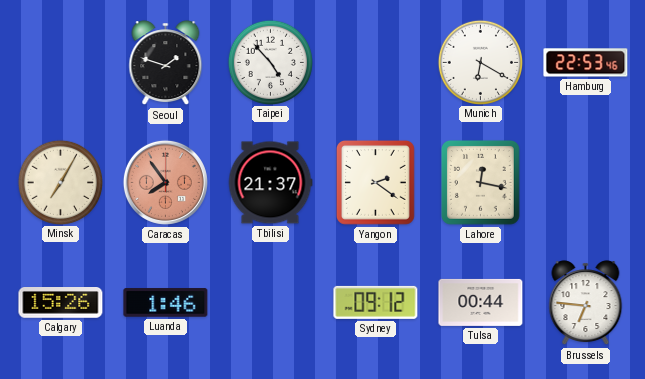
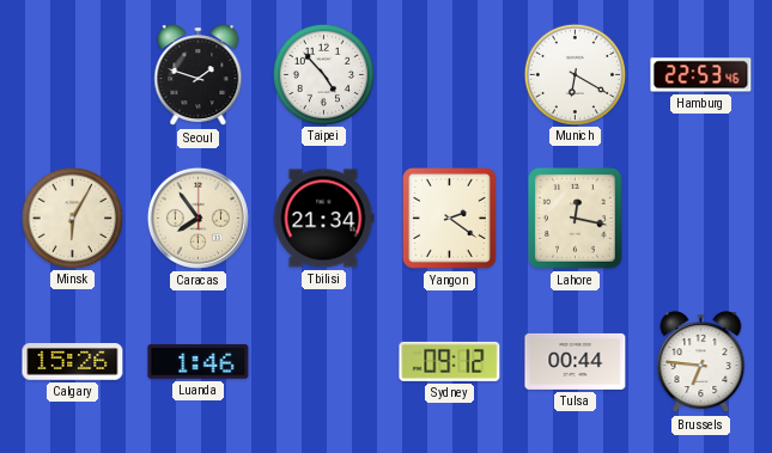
Minsk: 7:05 -> 6:05
Caracas dial: salmon -> cream
Tbilisi: 21:37 -> 21:34
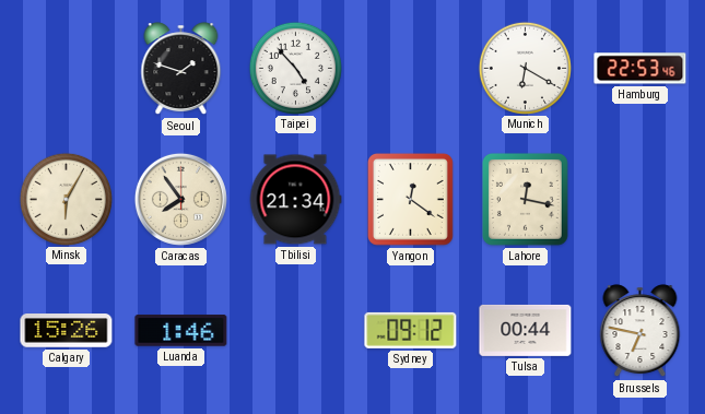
Yangon: 2:21 -> 12:21
Brussels: 6:46 -> 6:47
